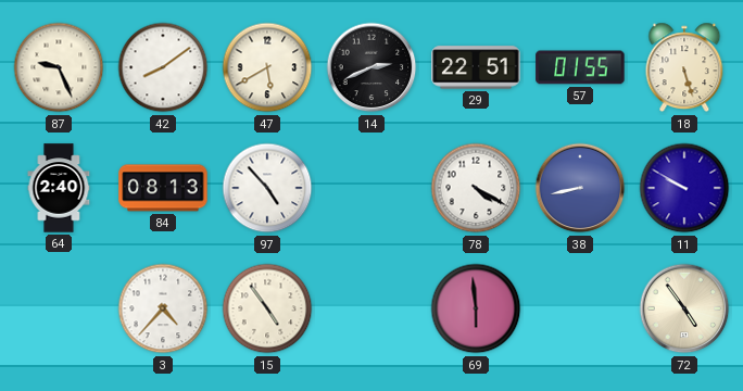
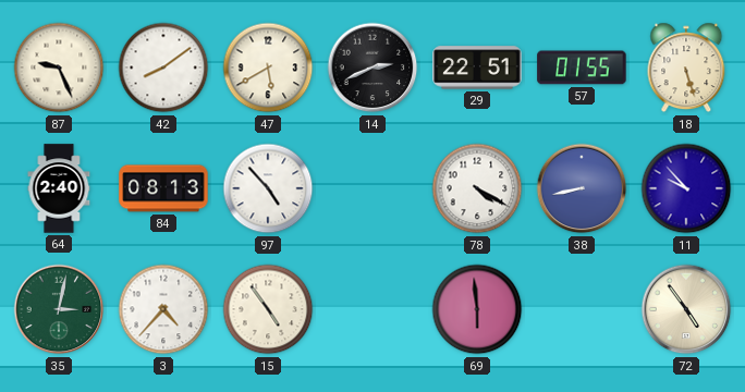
11: 9:50 -> 9:53
35: none -> 3:02
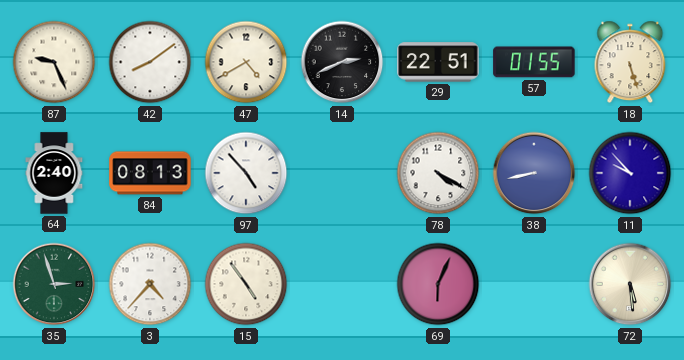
47: 5:40 -> 4:40
35: 3:02 -> 2:57
69: 5:59 -> 6:04
72: 4:54 -> 5:29
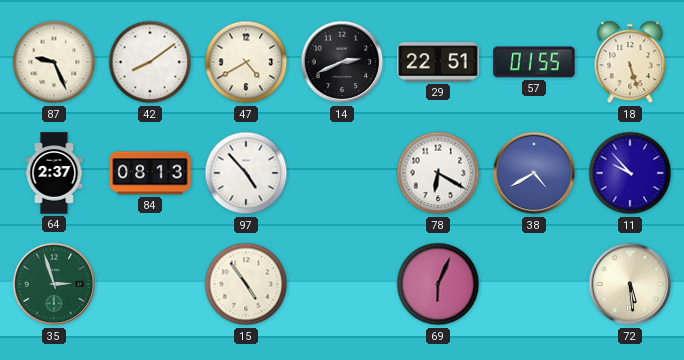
64: 2:40 -> 2:37
78: 4:20 -> 6:20
38: 8:43 -> 4:40
3: 4:37 -> none
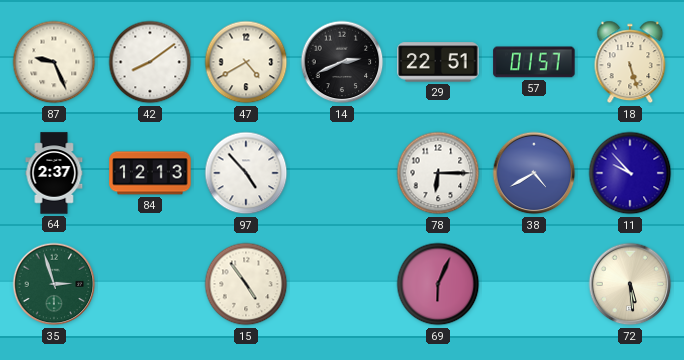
57: 01:55 -> 01:57
84: 08:13 -> 12:13
78: 6:20 -> 6:15
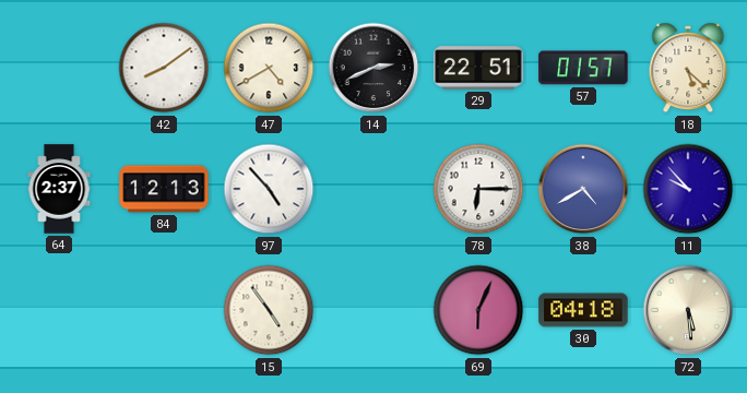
87: 9:26 -> none
18: 5:27 -> 5:22
35: 2:57 -> none
30: none -> 04:18
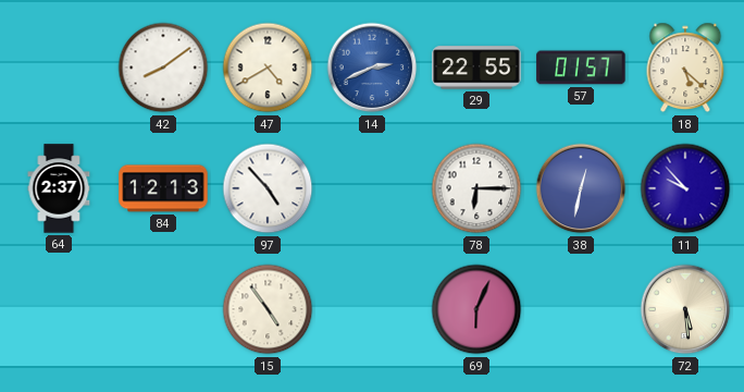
14 dial: black -> blue
29: 22:51 -> 22:55
38: 4:40 -> 12:32
30: 04:18 -> none
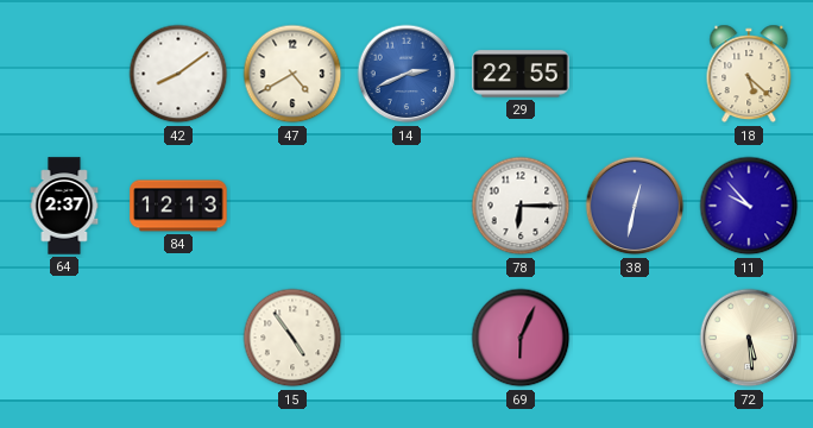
57: 01:57 -> none
97: 4:53 -> none
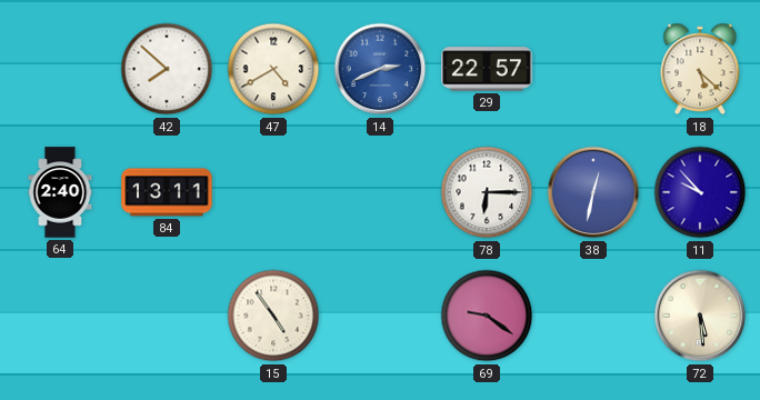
42: 8:09 -> 7:52
29: 22:55 -> 22:57
64: 2:37 -> 2:40
84: 12:13 -> 13:11
69: 6:04 -> 9:21
